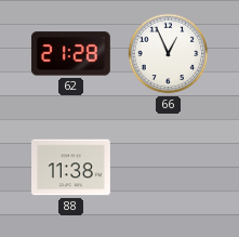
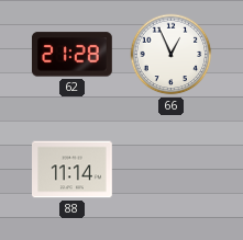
88: 11:38 -> 11:14
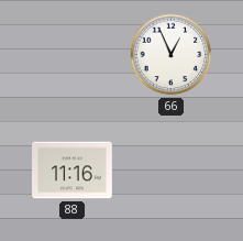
62: 21:28 -> none
88: 11:14 -> 11:16
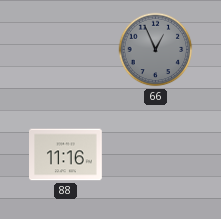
66 dial: white -> grey
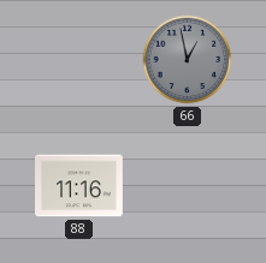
66: 12:56 -> 12:58
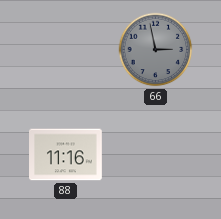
66: 12:58 -> 2:58
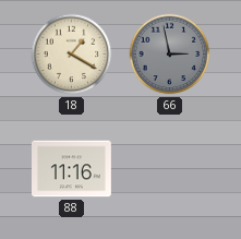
18: none -> 1:20
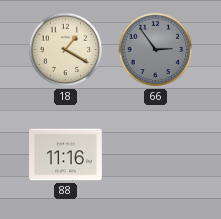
66: 2:58 -> 2:54
